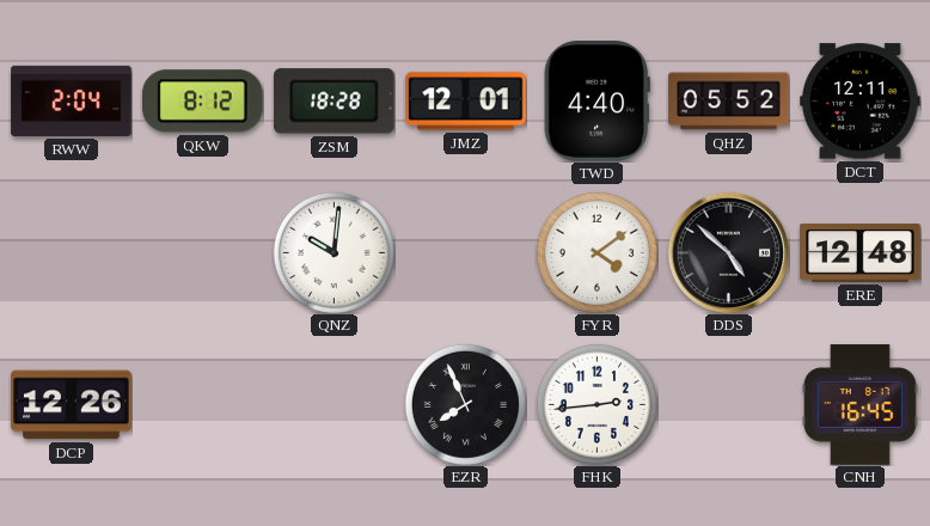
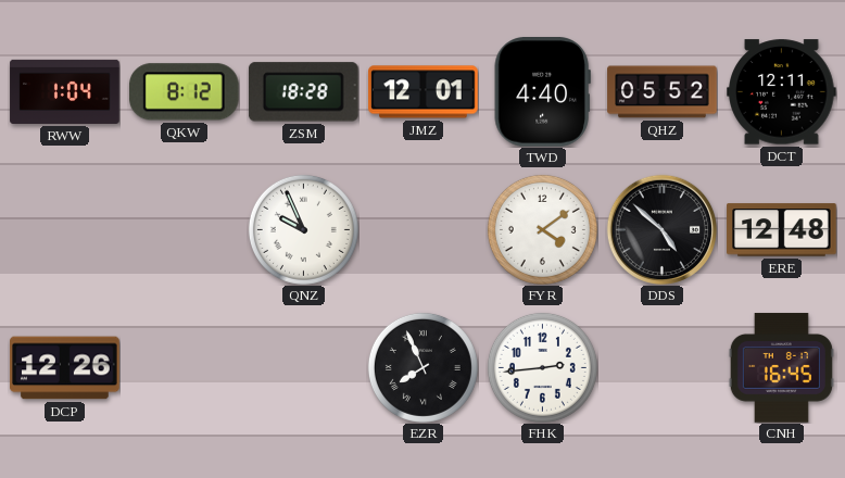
RWW: 2:04 -> 1:04
QNZ: 10:01 -> 9:56
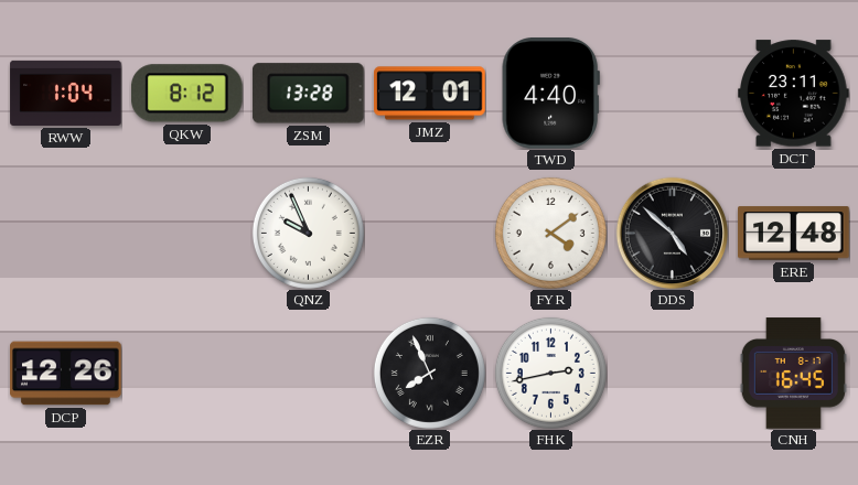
ZSM: 18:28 -> 13:28
QHZ: 05:52 -> none
DCT: 12:11 -> 23:11
FHK: 2:44 -> 2:43
